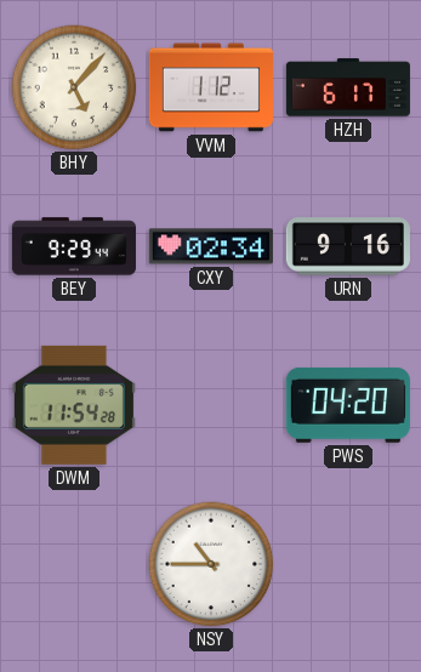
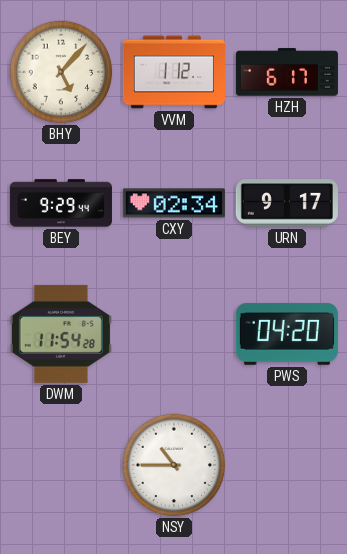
URN: 9:16 -> 9:17
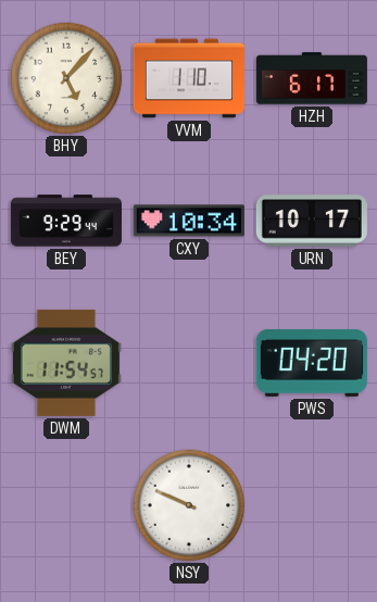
VVM: 1:12 -> 1:10
CXY: 02:34 -> 10:34
URN: 9:17 -> 10:17
DWM: 11:54:28 -> 11:54:57
NSY: 10:45 -> 9:49
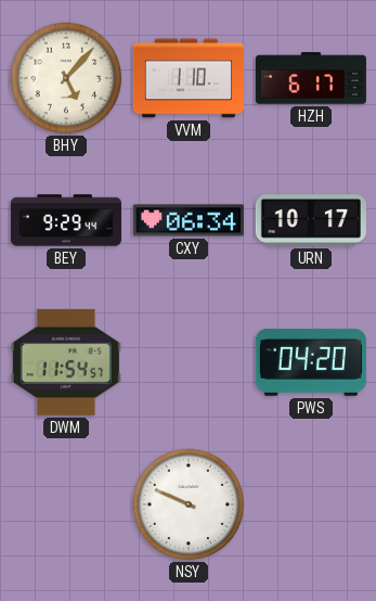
CXY: 10:34 -> 06:34
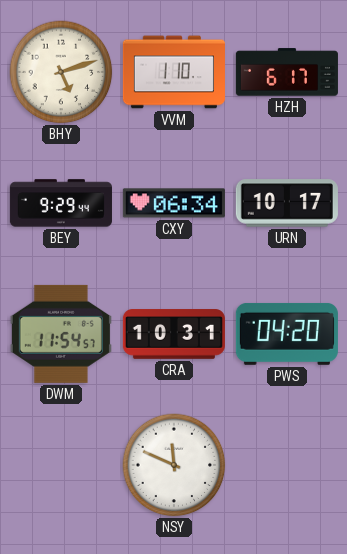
BHY: 5:07 -> 5:12
CRA: none -> 10:31
NSY: 9:49 -> 11:49
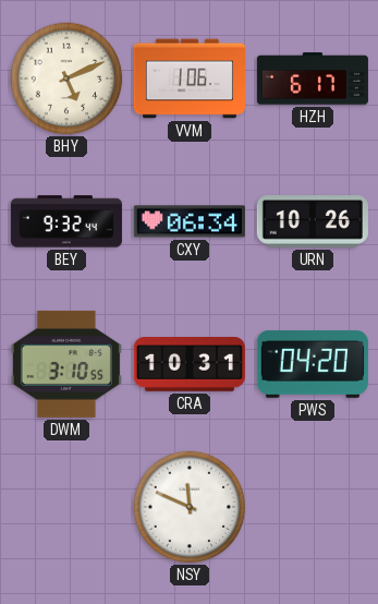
BHY: 5:12 -> 5:11
VVM: 1:10 -> 1:06
BEY: 9:29 -> 9:32
URN: 10:17 -> 10:26
DWM: 11:54 -> 3:10
